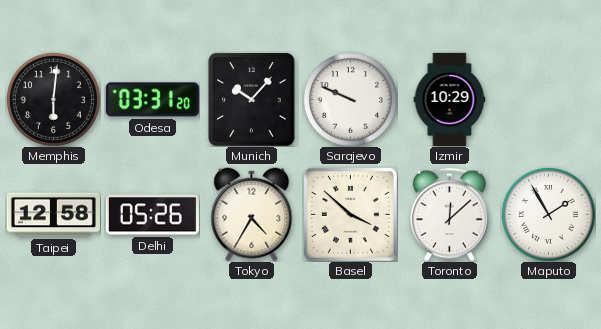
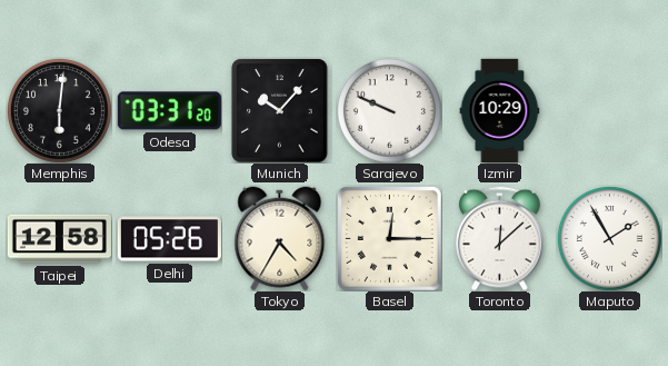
Basel: 3:52 -> 12:15
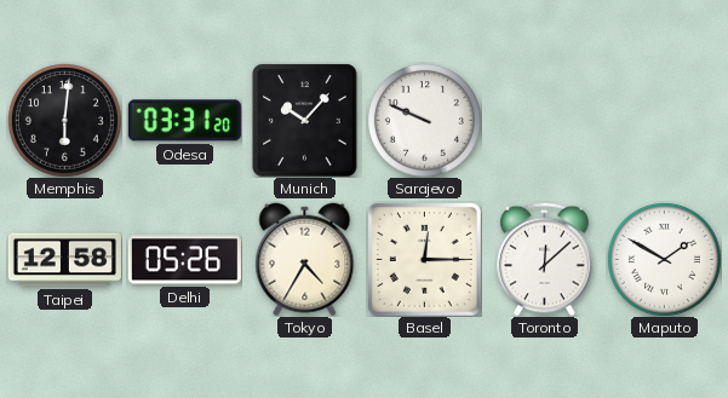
Izmir: 10:29 -> none
Maputo: 1:55 -> 1:50
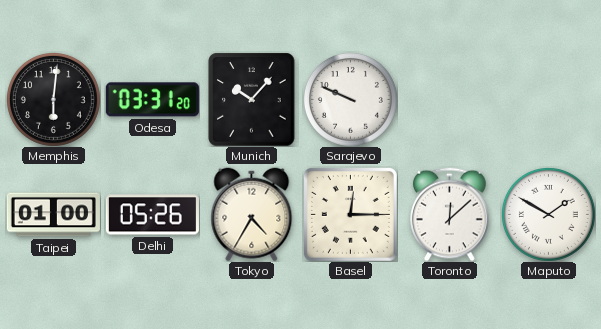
Taipei: 12:58 -> 01:00
